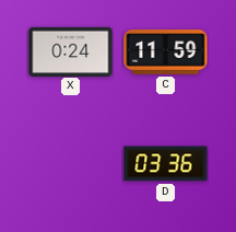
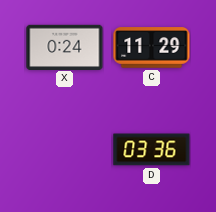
C: 11:59 -> 11:29
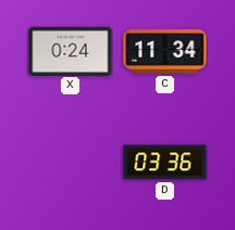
C: 11:29 -> 11:34
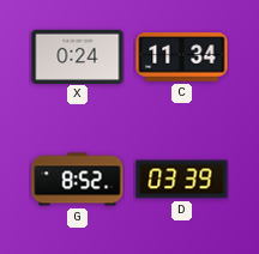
G: none -> 8:52
D: 03:36 -> 03:39
